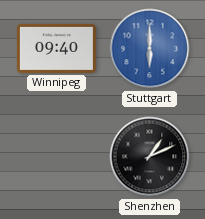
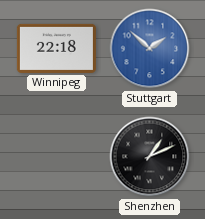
Winnipeg: 09:40 -> 22:18
Stuttgart: 6:00 -> 1:52
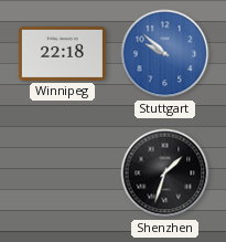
Stuttgart: 1:52 -> 9:52
Shenzhen: 1:11 -> 1:33
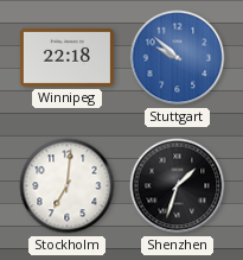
Stockholm: none -> 7:01
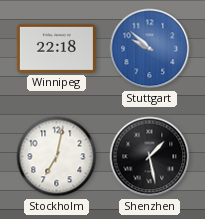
Stockholm: 7:01 -> 7:02
Shenzhen: 1:33 -> 1:28
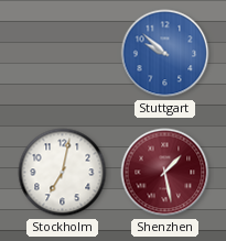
Winnipeg: 22:18 -> none
Shenzhen dial: black -> burgundy
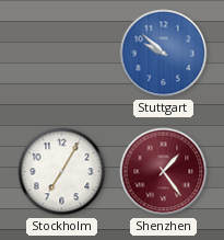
Stockholm: 7:02 -> 7:05
Shenzhen: 1:28 -> 1:24
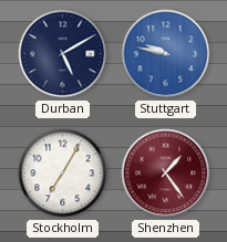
Durban: none -> 5:10
Stuttgart: 9:52 -> 9:47
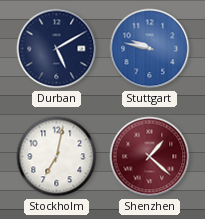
Stockholm: 7:05 -> 7:02
Shenzhen: 1:24 -> 1:22
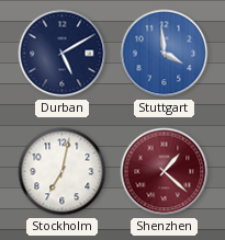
Stuttgart: 9:47 -> 3:59
